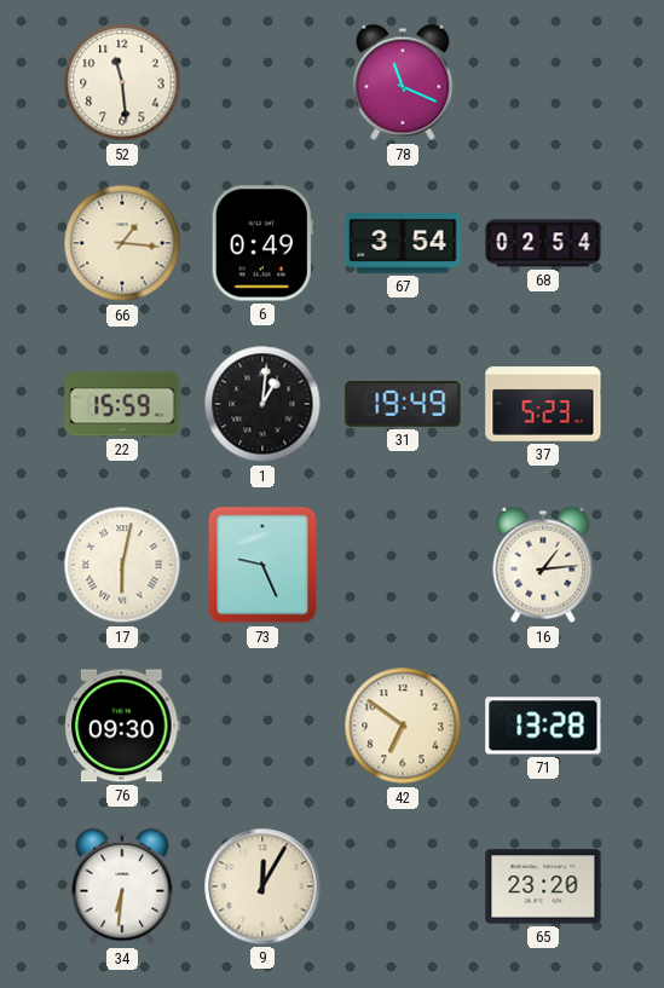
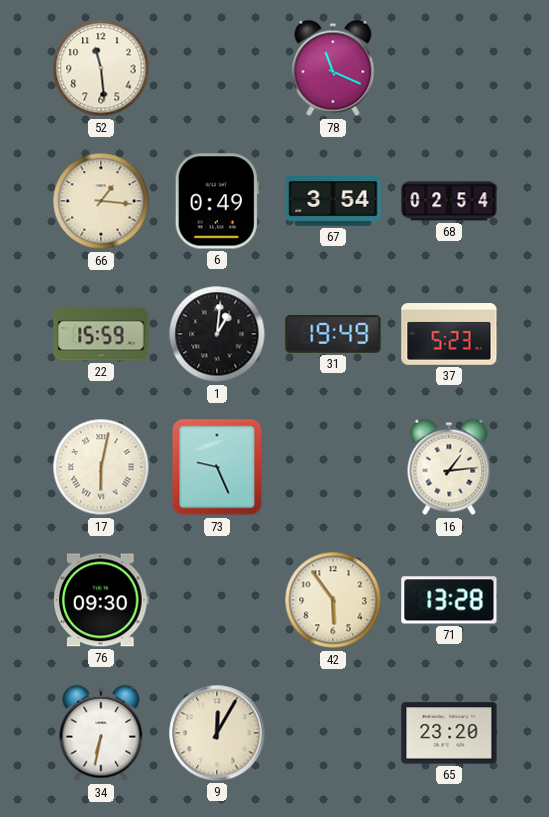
42: 6:51 -> 5:54
34: 6:31 -> 6:32
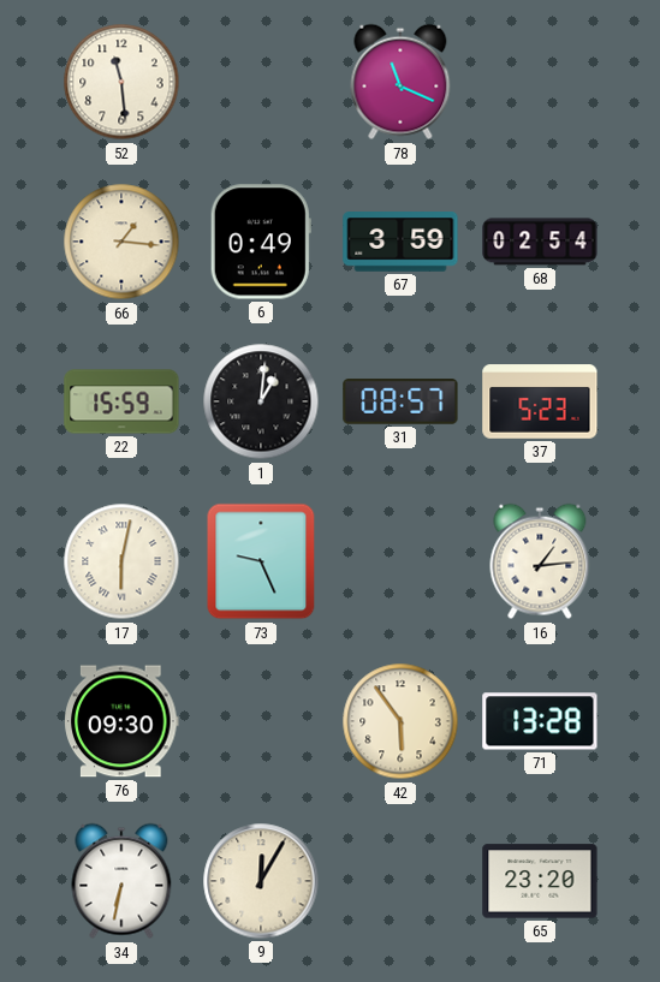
67: 3:54 -> 3:59
31: 19:49 -> 08:57
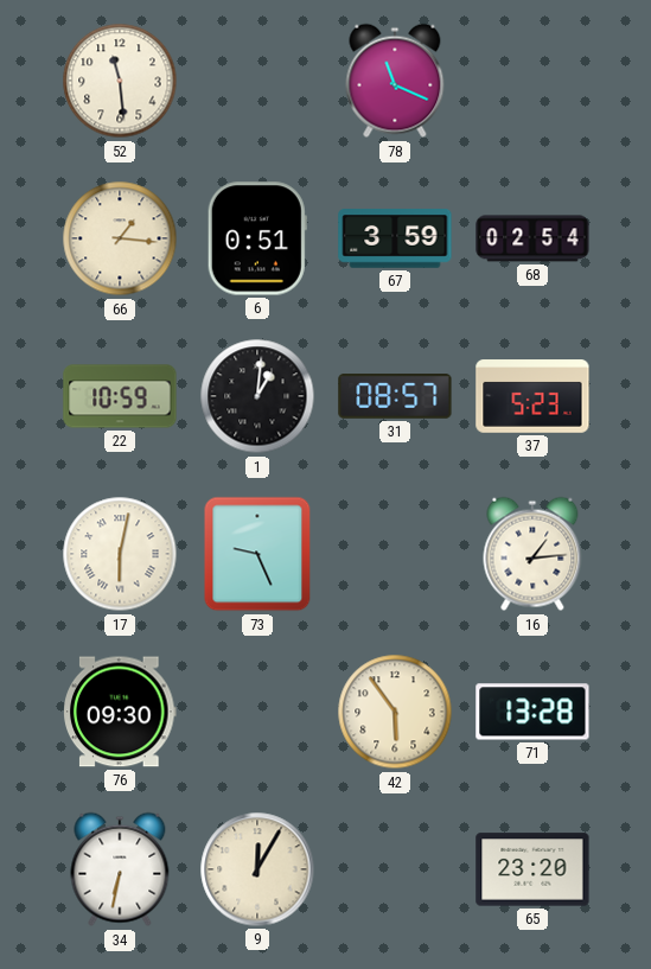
6: 0:49 -> 0:51
22: 15:59 -> 10:59
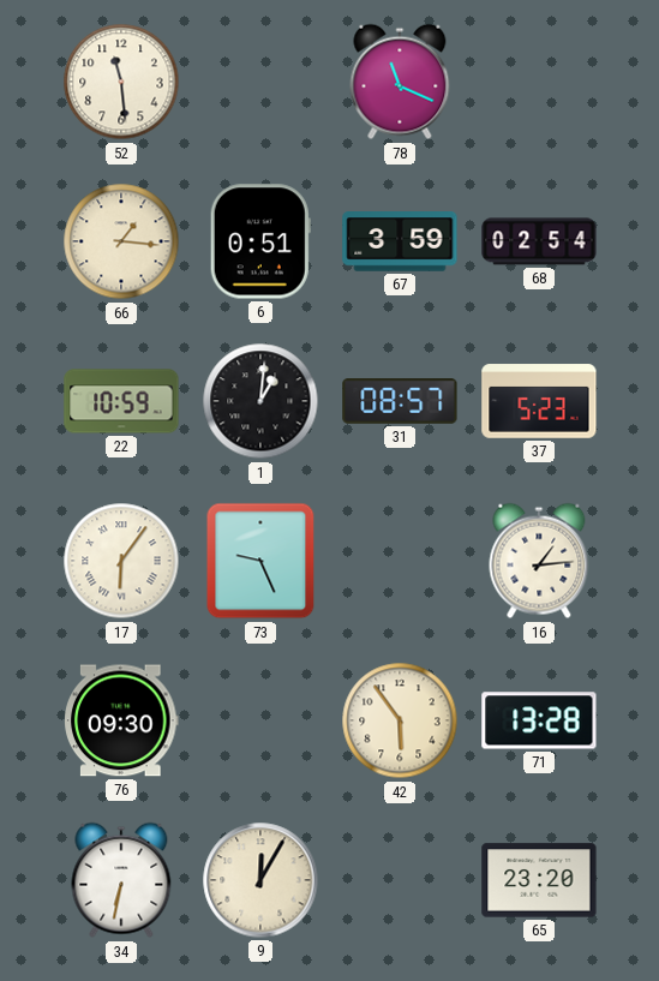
17: 6:02 -> 6:06
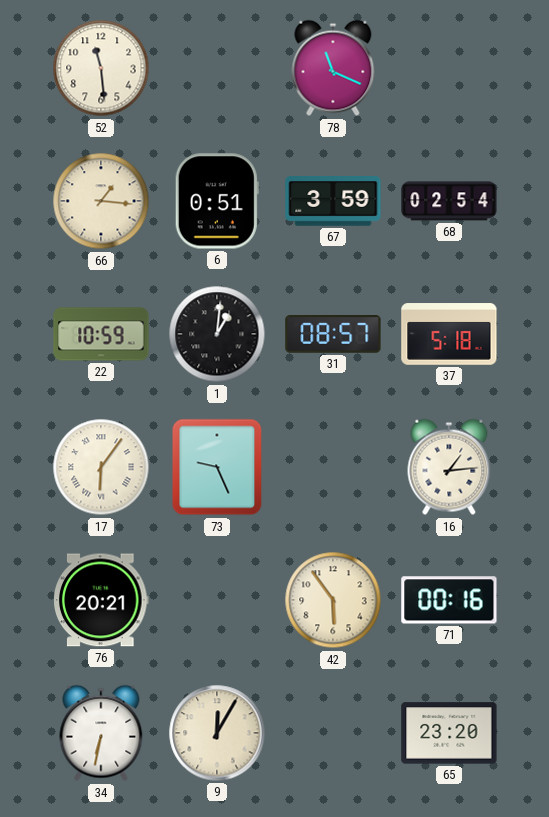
37: 5:23 -> 5:18
76: 09:30 -> 20:21
71: 13:28 -> 00:16
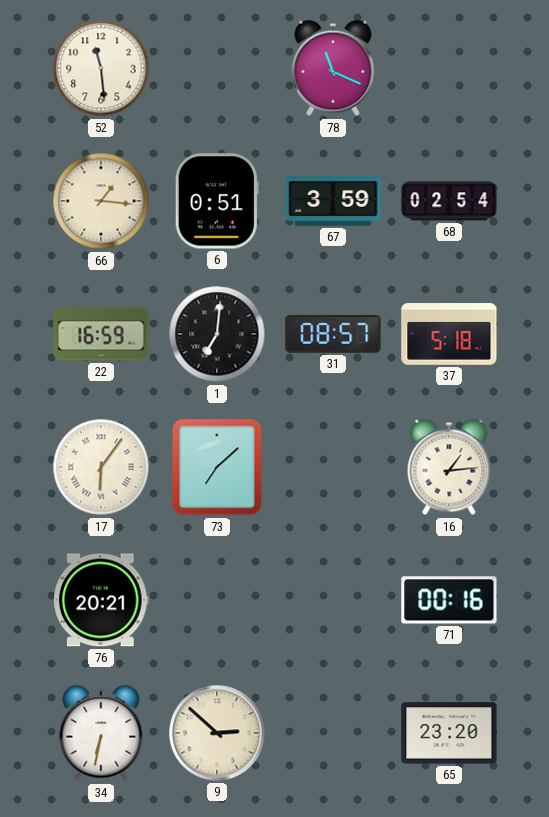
22: 10:59 -> 16:59
1: 1:01 -> 7:01
73: 9:26 -> 7:08
42: 5:54 -> none
9: 12:05 -> 2:52
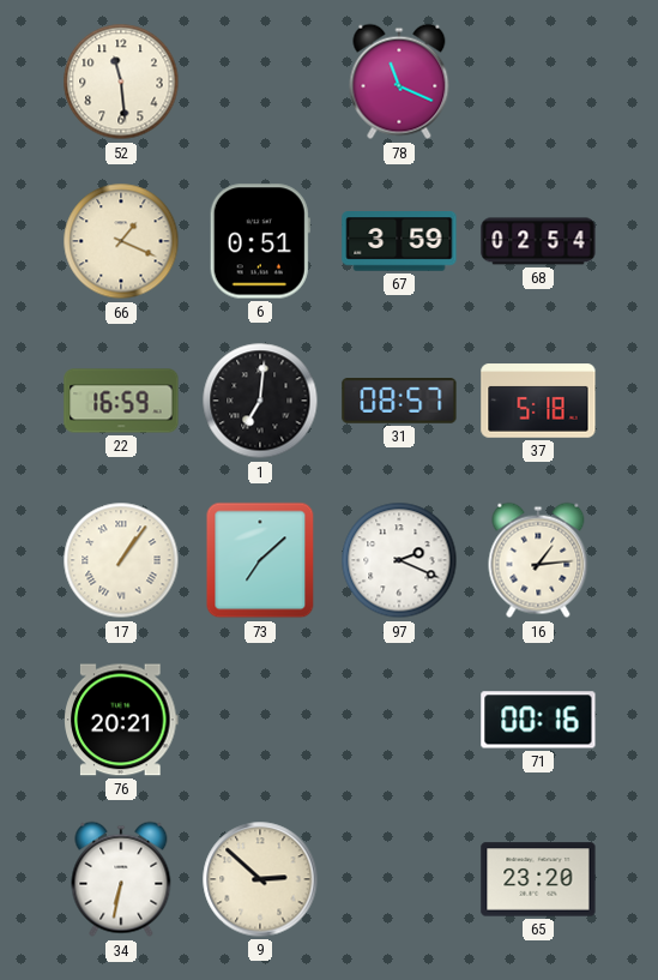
66: 1:16 -> 1:19
17: 6:06 -> 1:06
97: none -> 2:19
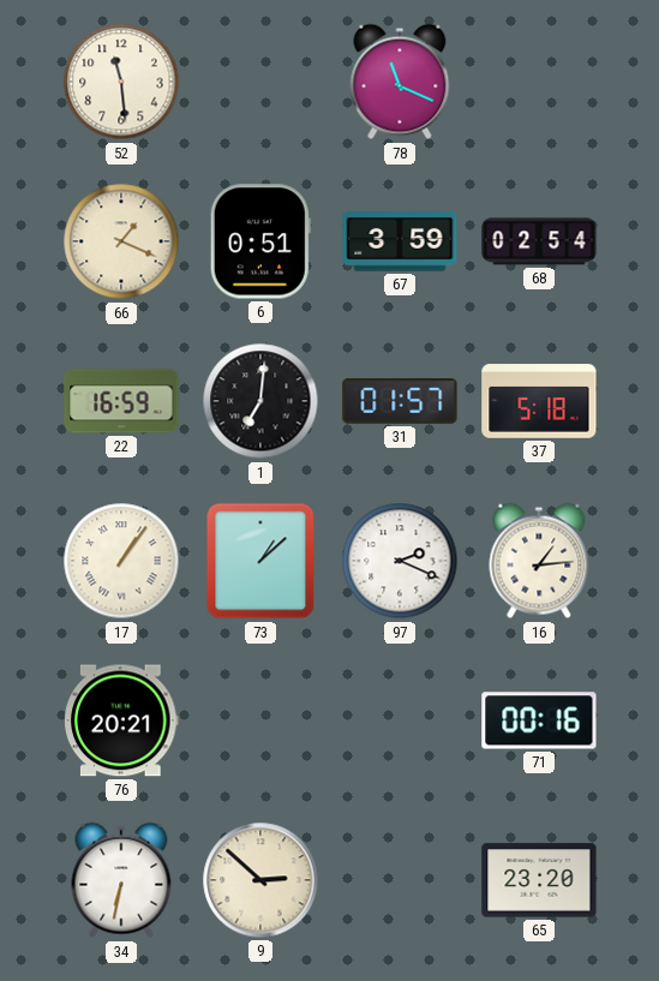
31: 08:57 -> 01:57
73: 7:08 -> 1:08
